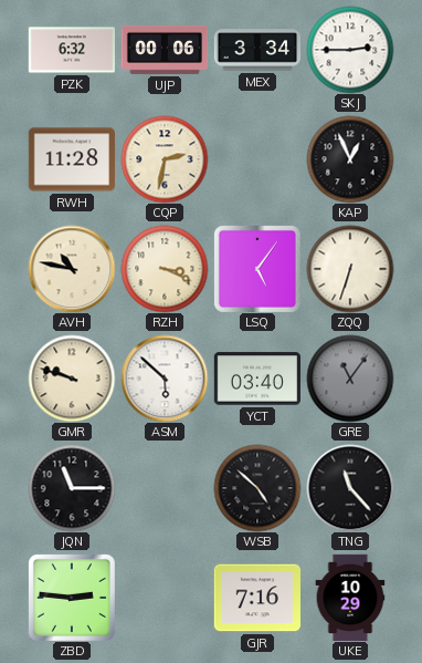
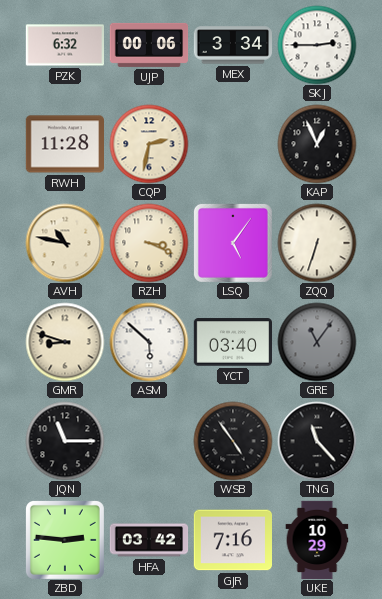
GMR: 9:48 -> 8:48
WSB: 4:52 -> 4:54
HFA: none -> 03:42
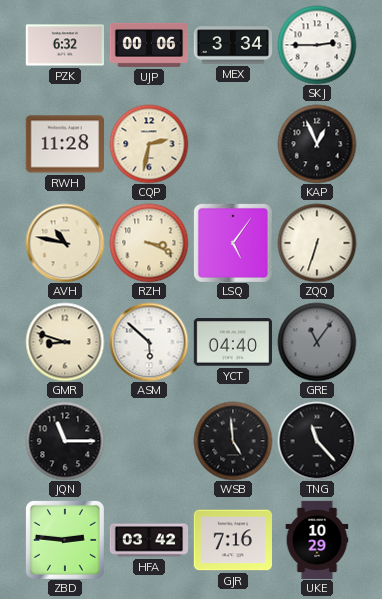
YCT: 03:40 -> 04:40
WSB: 4:54 -> 4:59
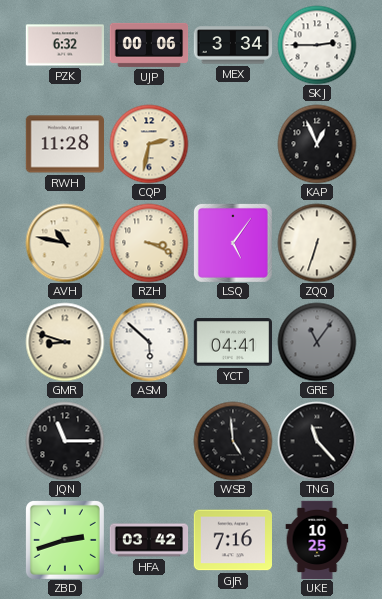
YCT: 04:40 -> 04:41
ZBD: 2:46 -> 2:42
UKE: 10:29 -> 10:25
